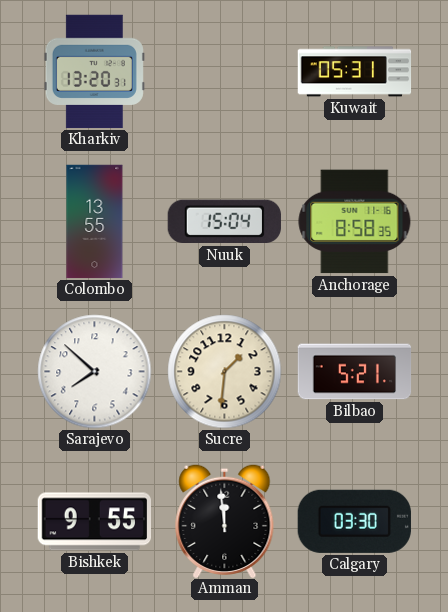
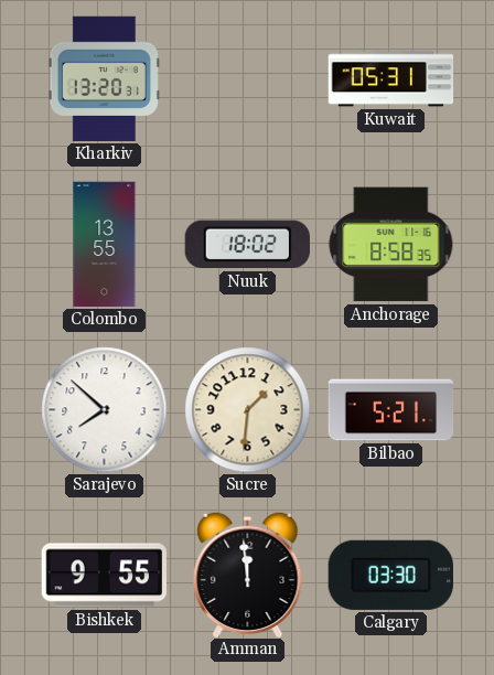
Nuuk: 15:04 -> 18:02
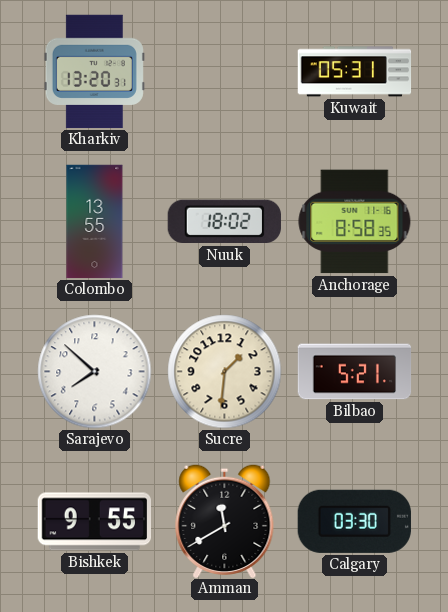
Amman: 11:59 -> 11:40
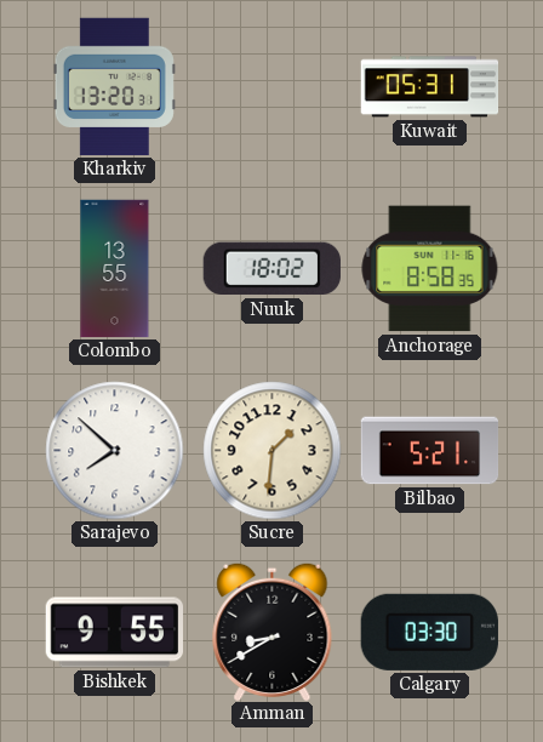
Amman: 11:40 -> 8:40
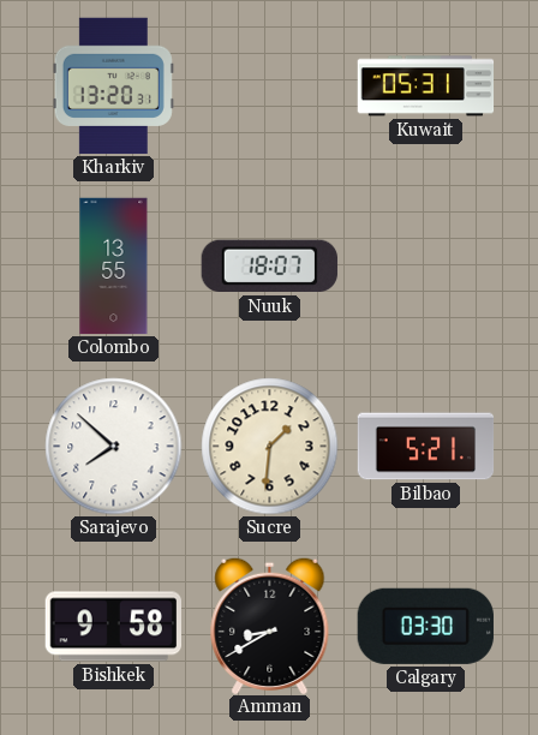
Nuuk: 18:02 -> 18:07
Anchorage: 8:58 -> none
Bishkek: 9:55 -> 9:58
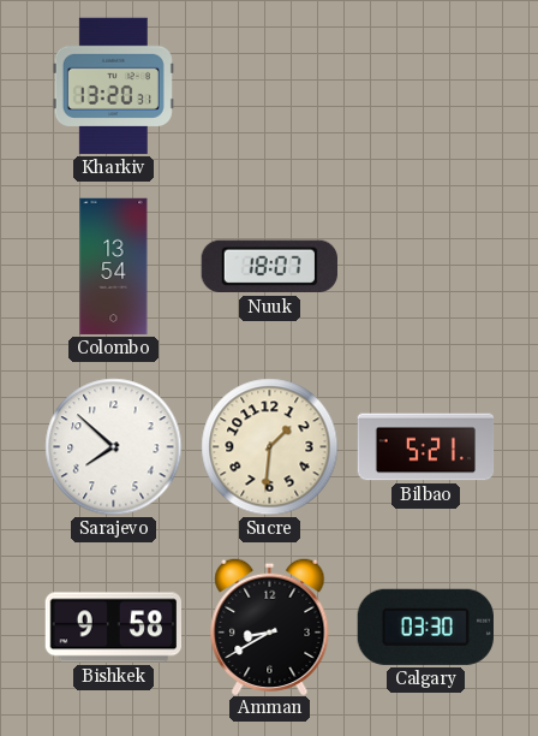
Kuwait: 05:31 -> none
Colombo: 13:55 -> 13:54
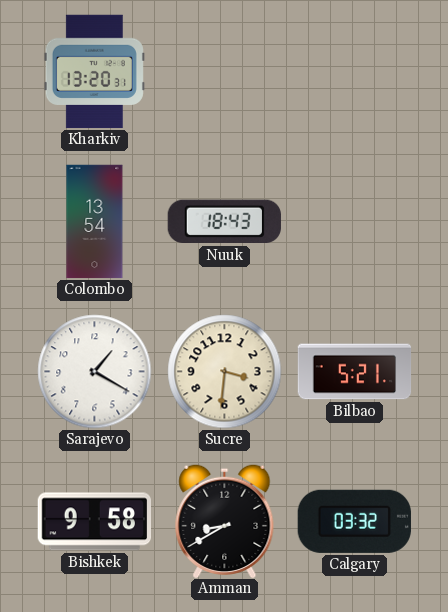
Nuuk: 18:07 -> 18:43
Sarajevo: 7:52 -> 1:20
Sucre: 1:31 -> 3:31
Calgary: 03:30 -> 03:32
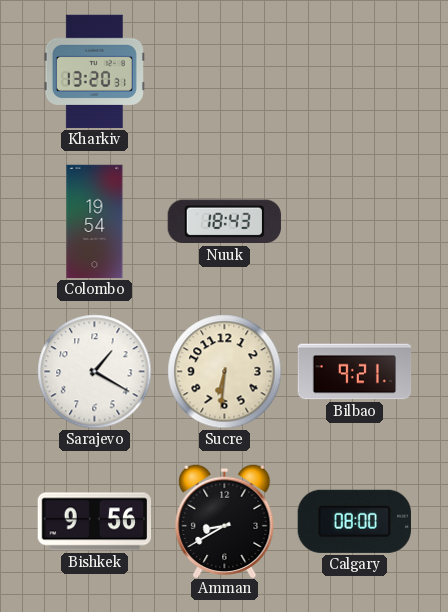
Colombo: 13:54 -> 19:54
Sucre: 3:31 -> 6:31
Bilbao: 5:21 -> 9:21
Bishkek: 9:58 -> 9:56
Calgary: 03:32 -> 08:00
